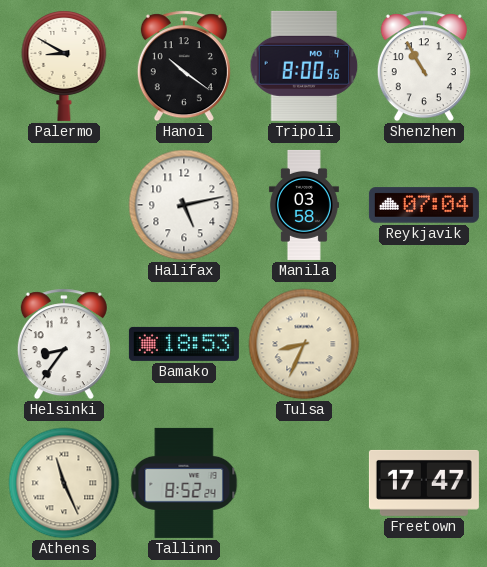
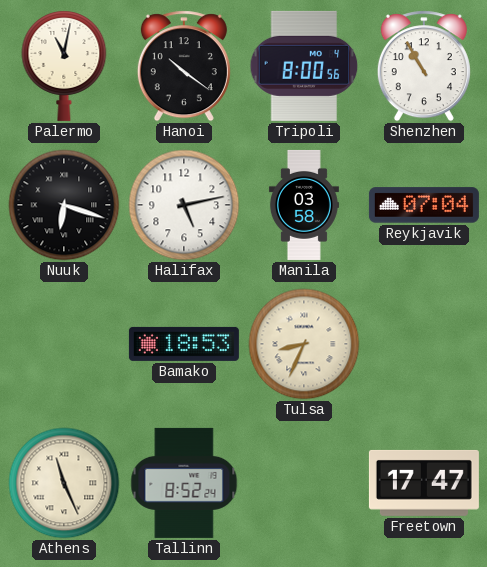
Palermo: 8:50 -> 11:02
Nuuk: none -> 6:18
Helsinki: 8:36 -> none
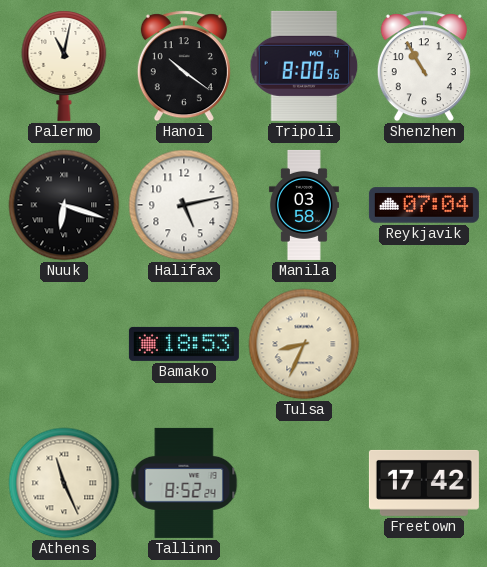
Freetown: 17:47 -> 17:42
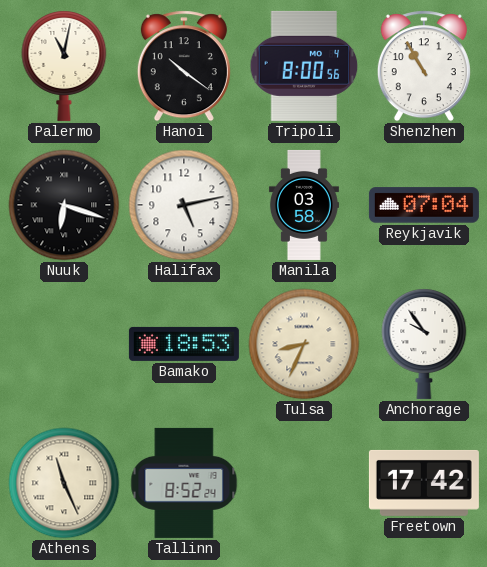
Anchorage: none -> 9:54
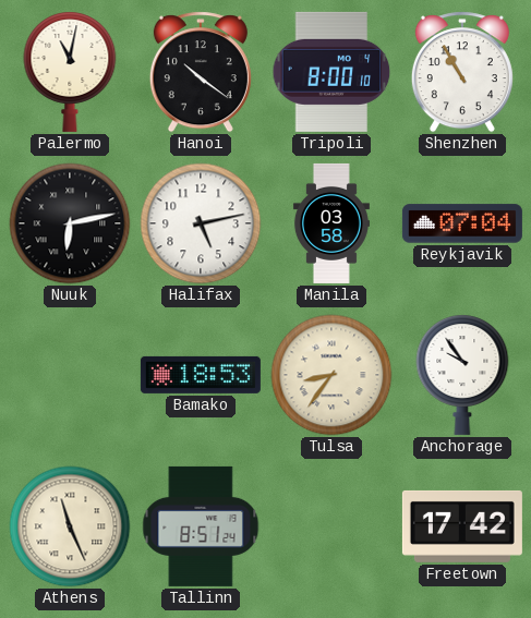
Tripoli: 8:00:56 -> 8:00:10
Nuuk: 6:18 -> 6:13
Tulsa: 8:34 -> 8:36
Tallinn: 8:52 -> 8:51
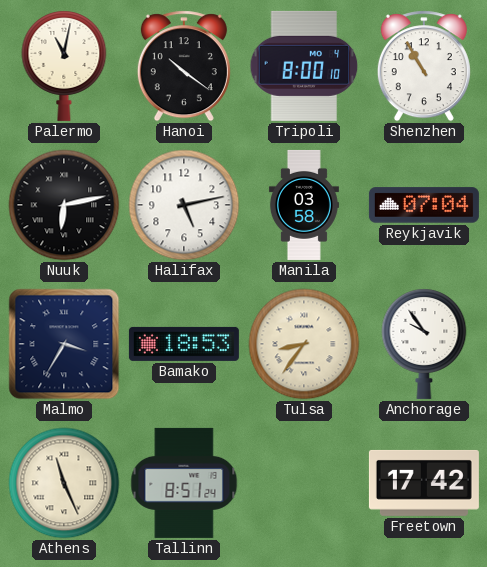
Malmo: none -> 3:35
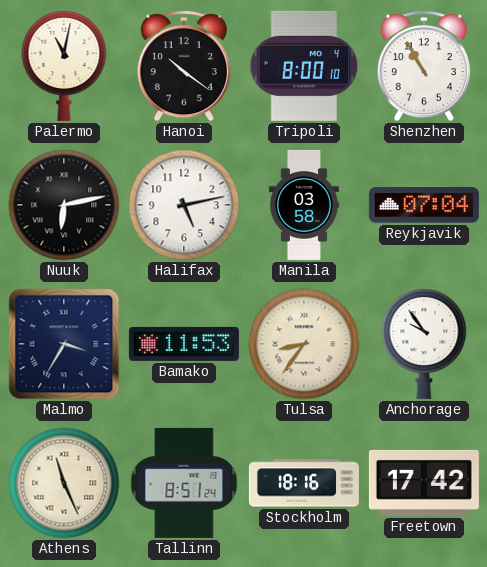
Bamako: 18:53 -> 11:53
Stockholm: none -> 18:16
